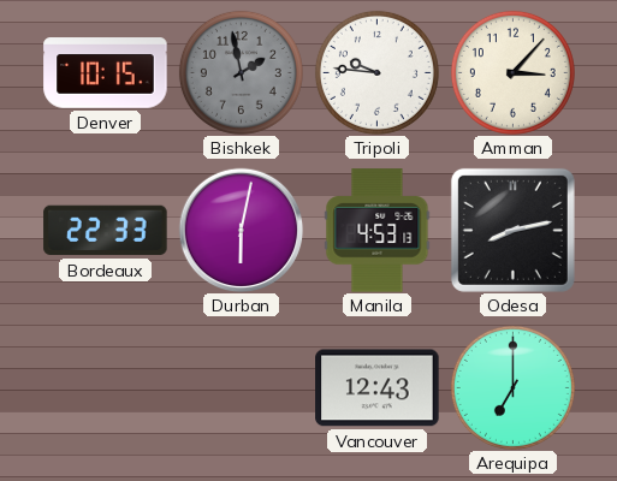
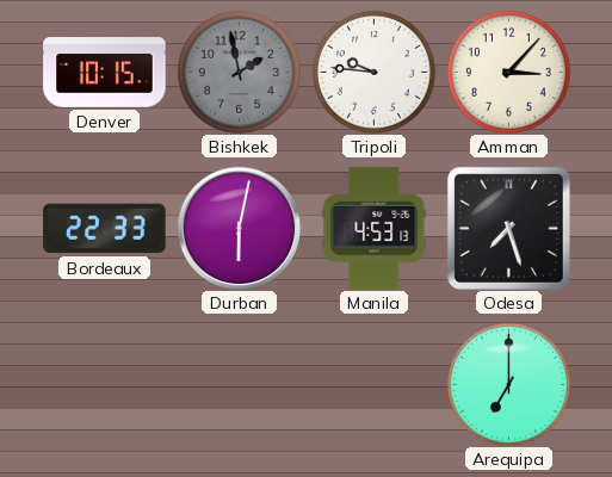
Odesa: 8:13 -> 7:27
Vancouver: 12:43 -> none
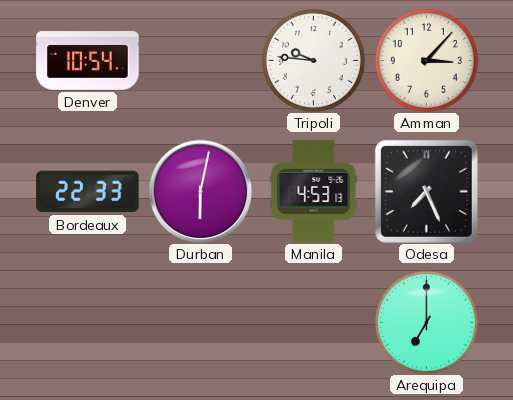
Denver: 10:15 -> 10:54
Bishkek: 1:58 -> none
Odesa: 7:27 -> 7:26
